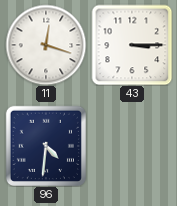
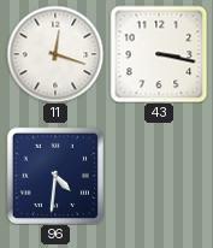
43: 3:15 -> 3:17
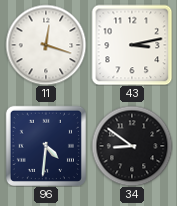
43: 3:17 -> 3:13
34: none -> 8:51
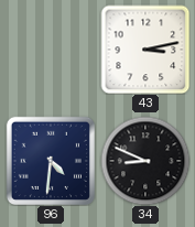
11: 12:18 -> none
34: 8:51 -> 8:49
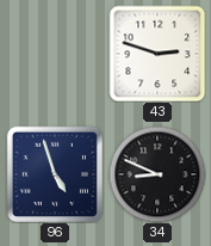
43: 3:13 -> 2:48
96: 4:31 -> 4:57
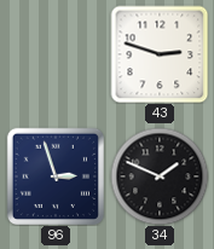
96: 4:57 -> 2:57
34: 8:49 -> 1:49
